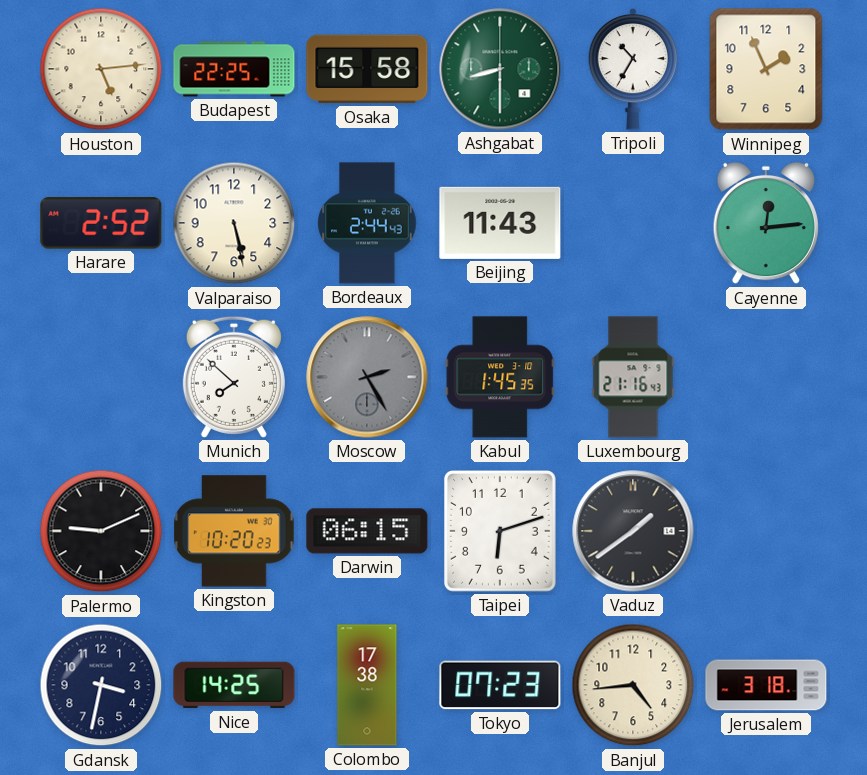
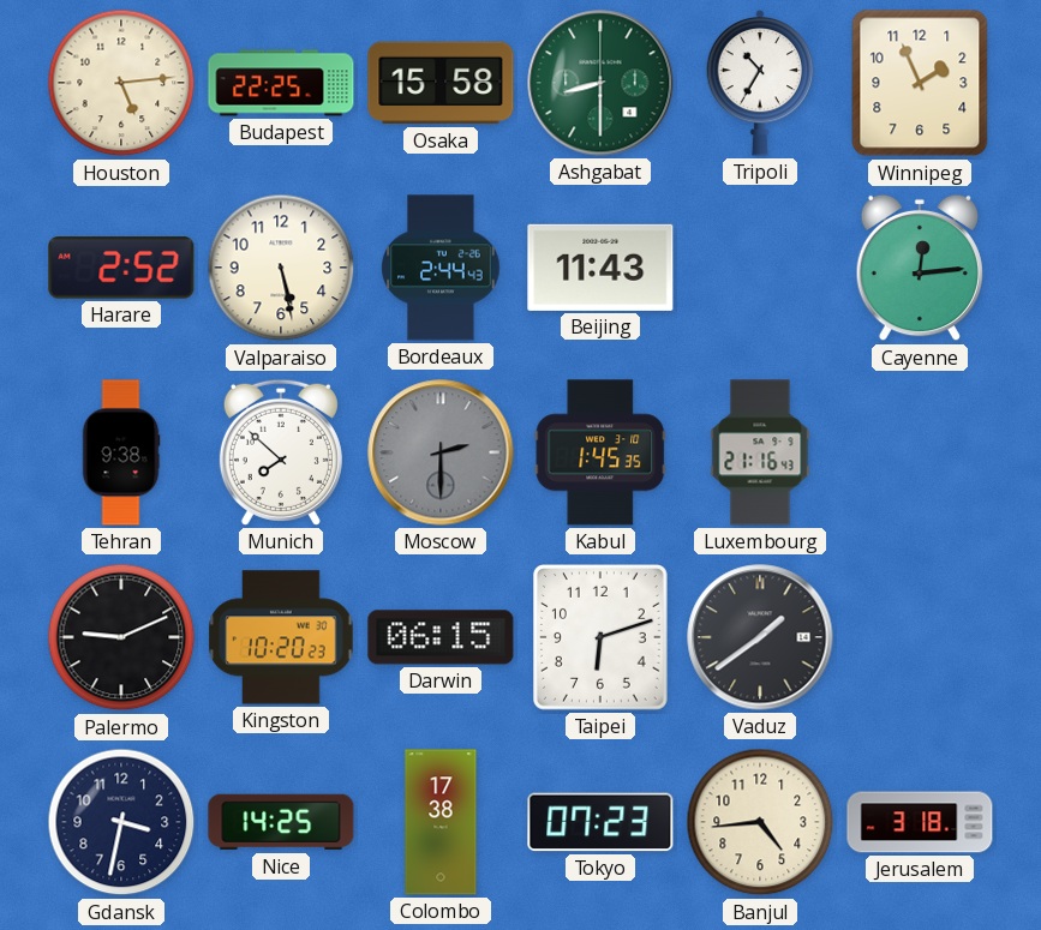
Tehran: none -> 9:38
Moscow: 2:25 -> 2:30
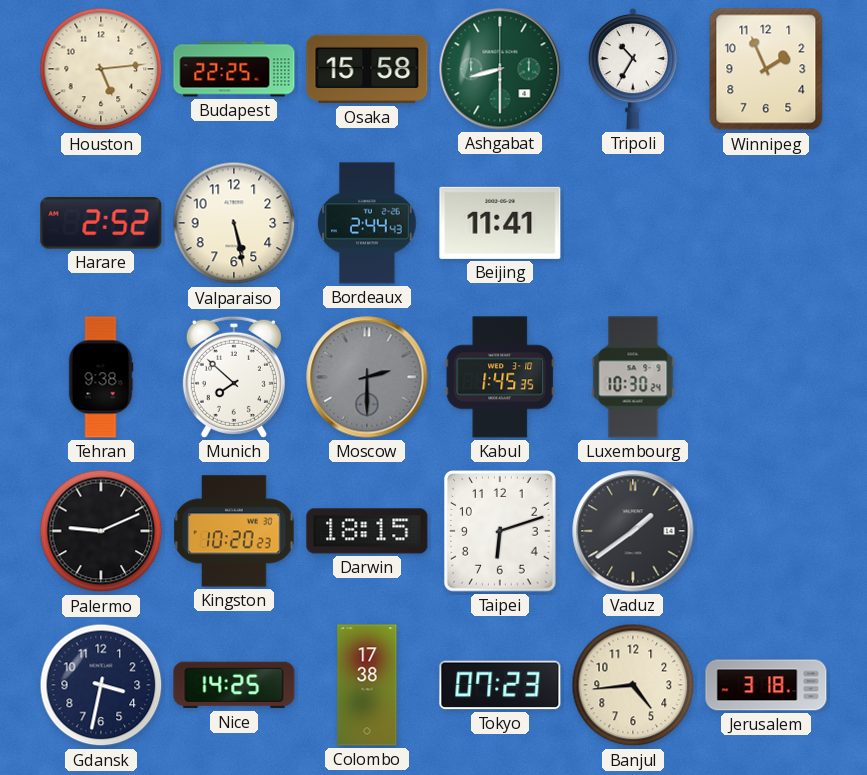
Beijing: 11:43 -> 11:41
Cayenne: 12:14 -> none
Luxembourg: 21:16 -> 10:30
Darwin: 06:15 -> 18:15
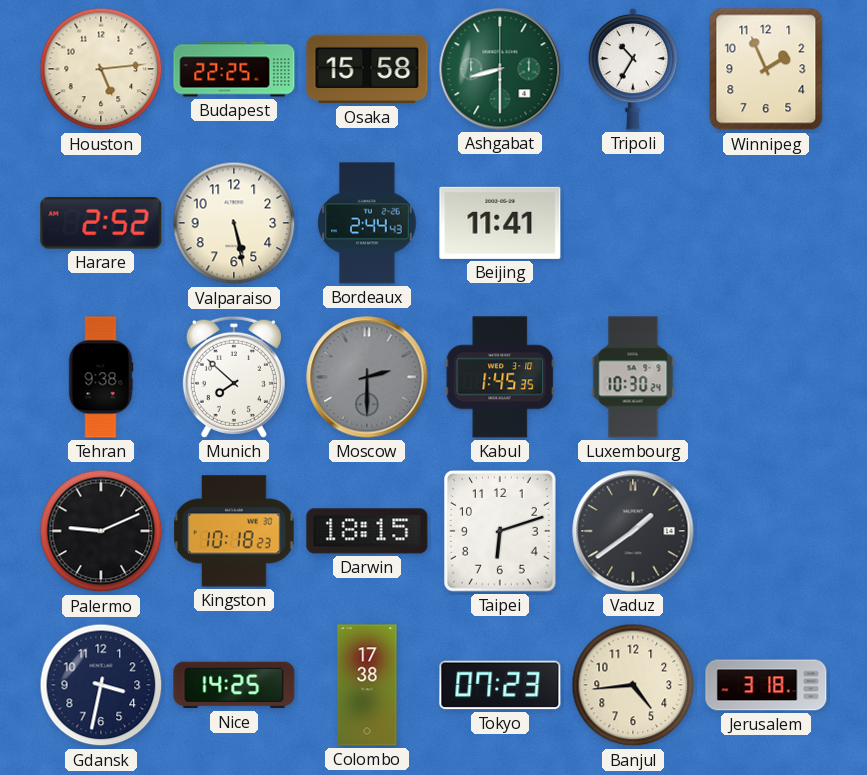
Kingston: 10:20 -> 10:18
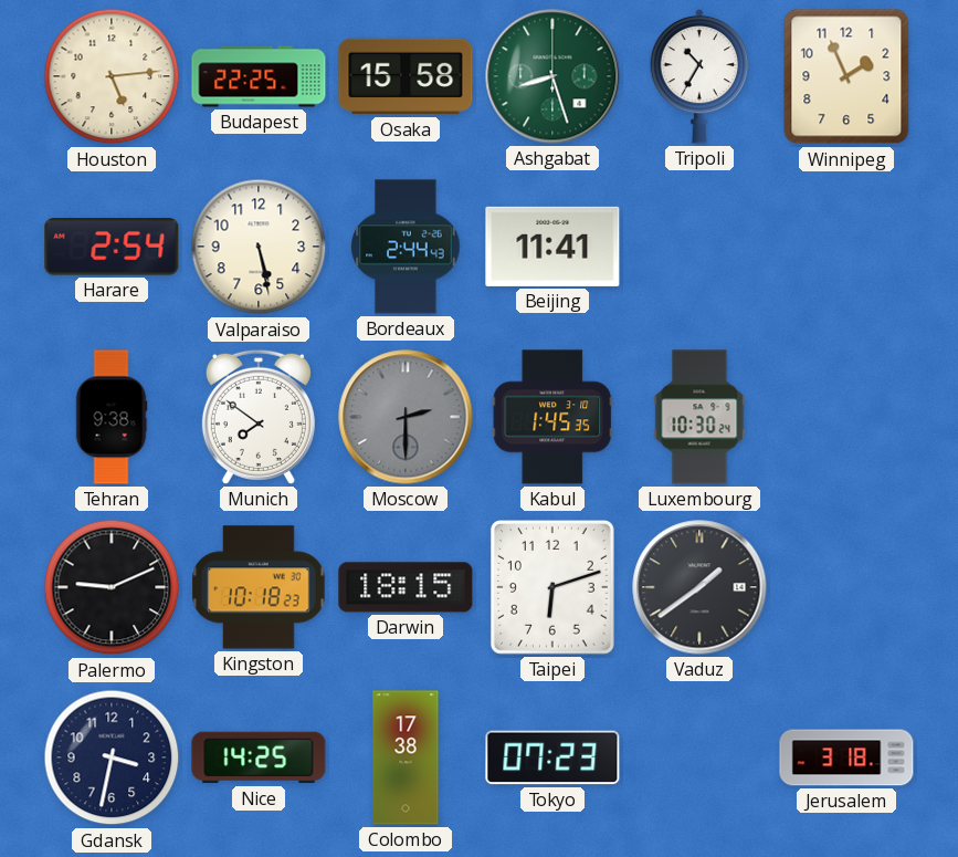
Ashgabat: 8:30 -> 8:27
Harare: 2:52 -> 2:54
Munich: 7:52 -> 7:51
Banjul: 4:44 -> none
